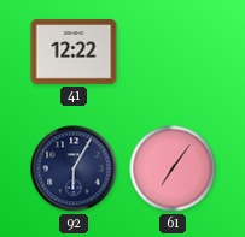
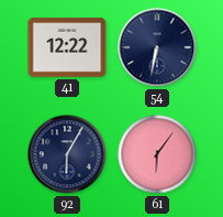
54: none -> 6:32
61: 7:06 -> 6:06
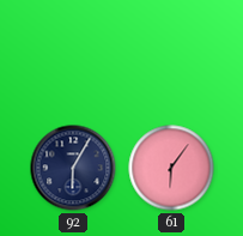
41: 12:22 -> none
54: 6:32 -> none
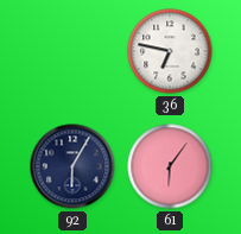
36: none -> 6:47
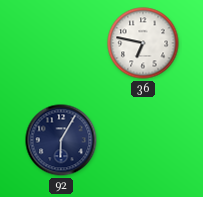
61: 6:06 -> none
